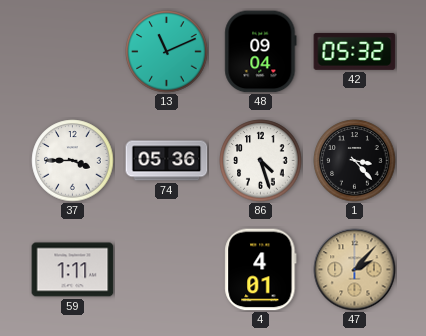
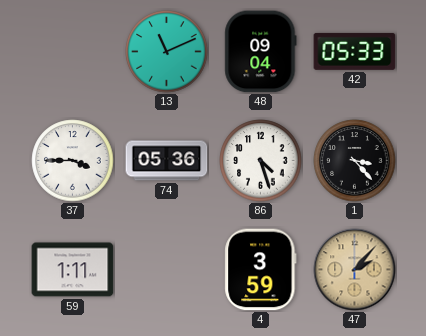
42: 05:32 -> 05:33
4: 4:01 -> 3:59
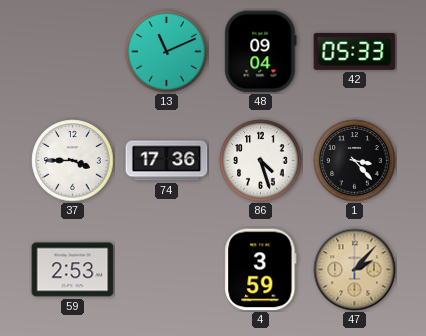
74: 05:36 -> 17:36
59: 1:11 -> 2:53
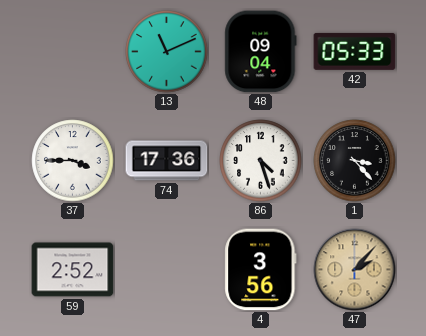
59: 2:53 -> 2:52
4: 3:59 -> 3:56
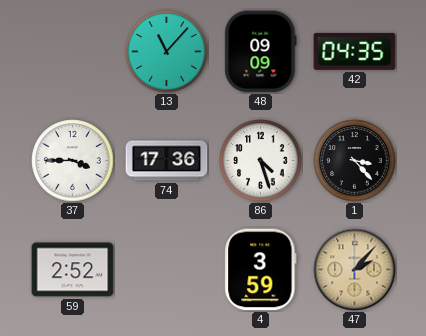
13: 11:11 -> 11:07
48: 09:04 -> 09:09
42: 05:33 -> 04:35
4: 3:56 -> 3:59
